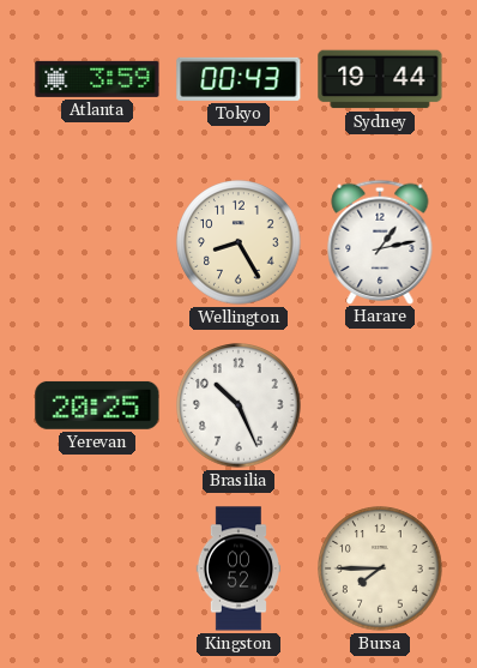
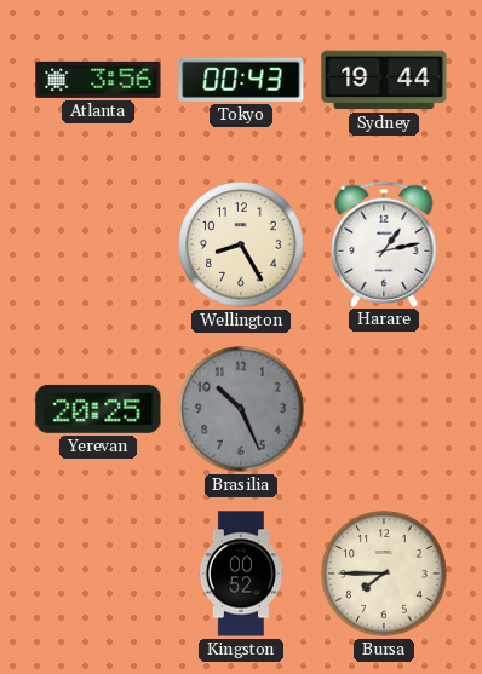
Atlanta: 3:59 -> 3:56
Brasilia dial: white -> grey
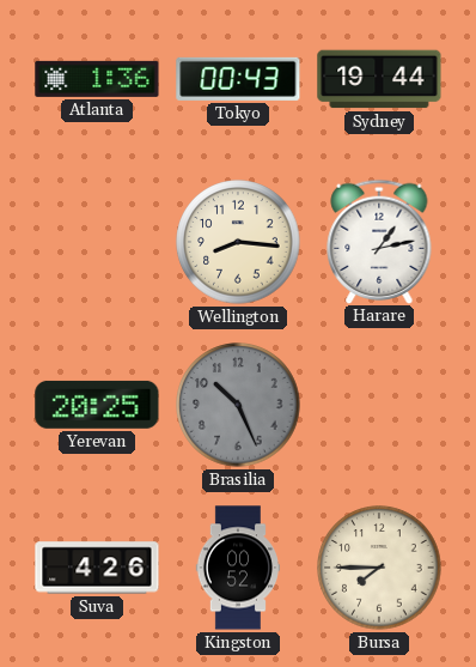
Atlanta: 3:56 -> 1:36
Wellington: 8:25 -> 8:16
Suva: none -> 4:26
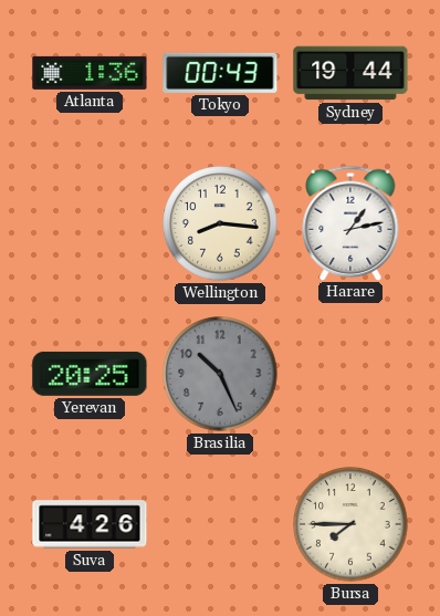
Kingston: 00:52 -> none
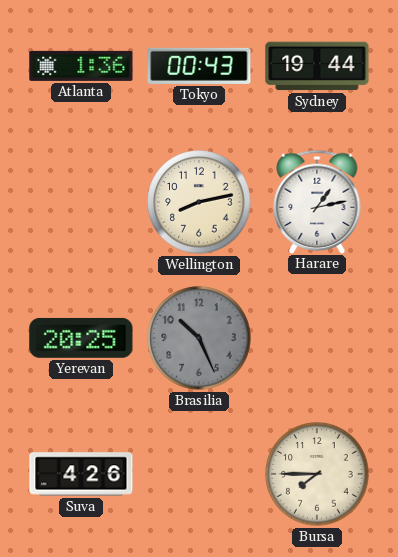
Wellington: 8:16 -> 8:13
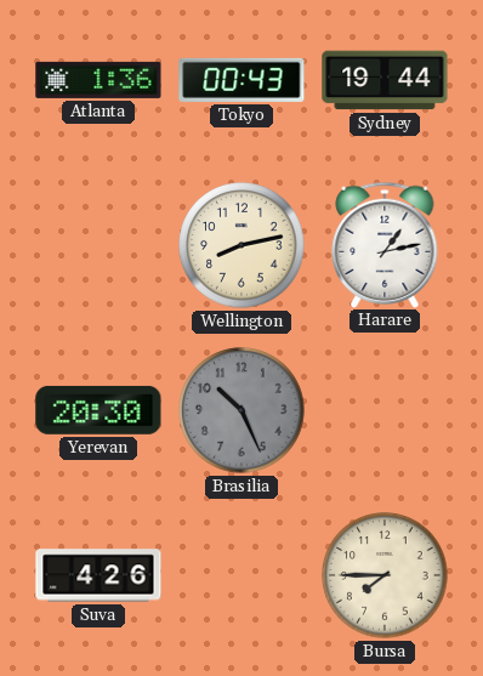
Yerevan: 20:25 -> 20:30
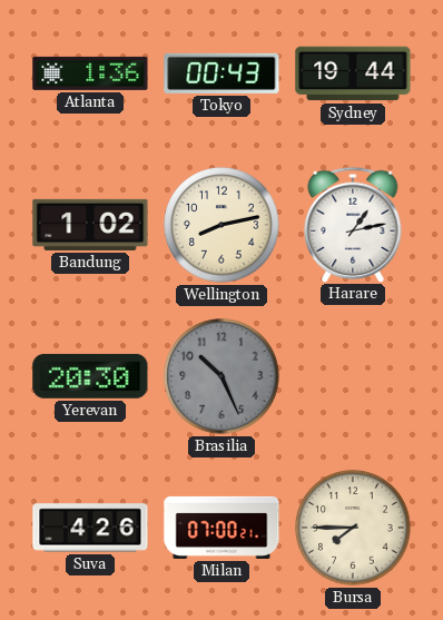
Bandung: none -> 1:02
Milan: none -> 07:00
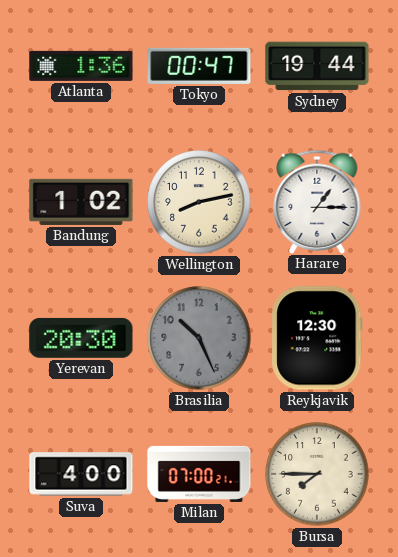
Tokyo: 00:43 -> 00:47
Harare: 1:13 -> 1:15
Reykjavik: none -> 12:30
Suva: 4:26 -> 4:00
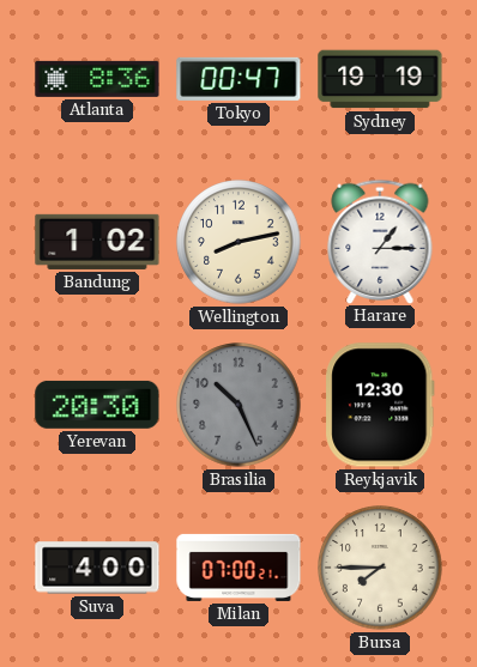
Atlanta: 1:36 -> 8:36
Sydney: 19:44 -> 19:19
